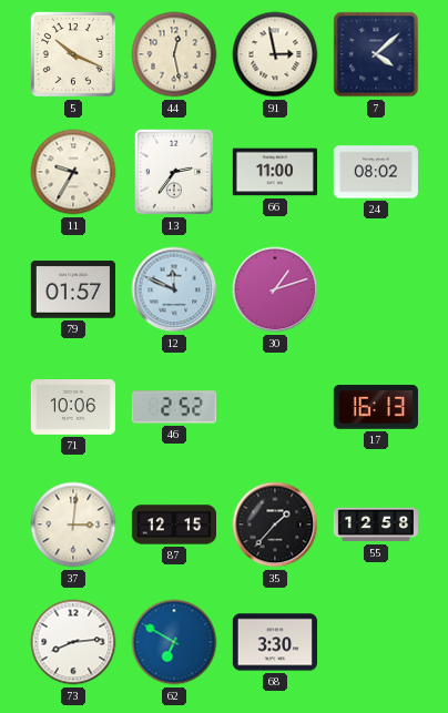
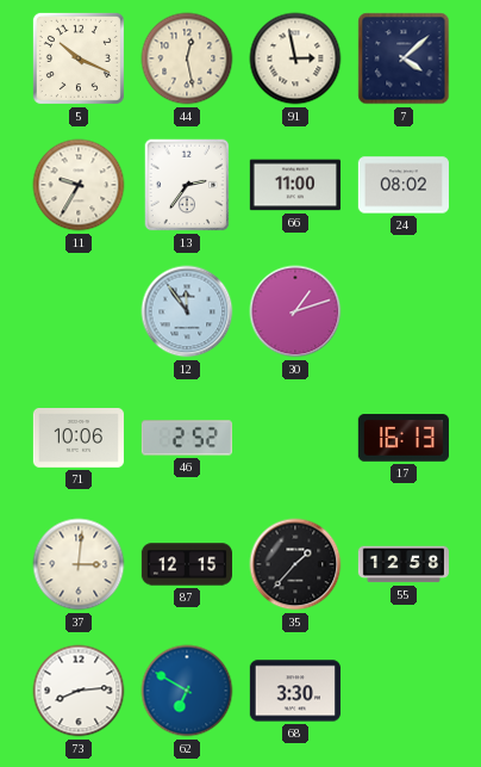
79: 01:57 -> none
12: 11:49 -> 11:54
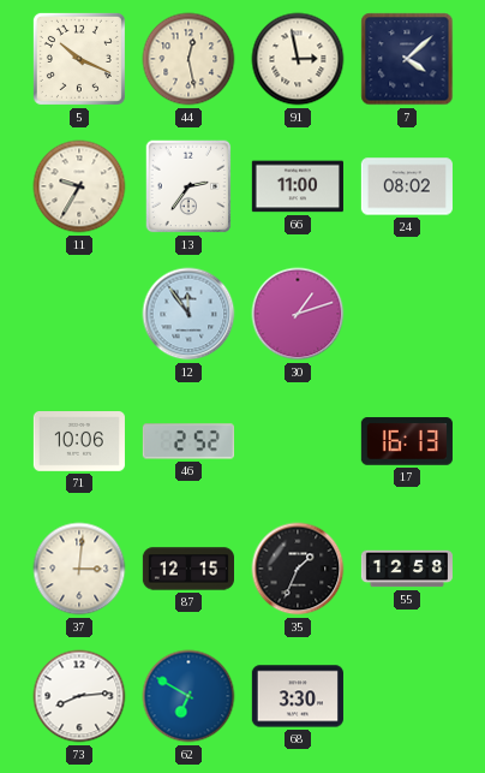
35: 1:37 -> 1:34
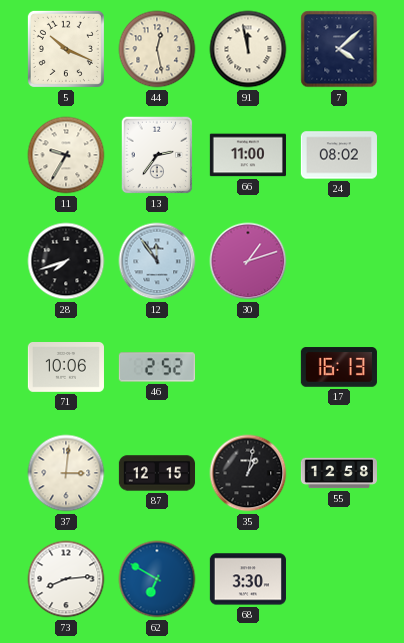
91: 2:58 -> 11:58
28: none -> 7:42
35: 1:34 -> 1:02
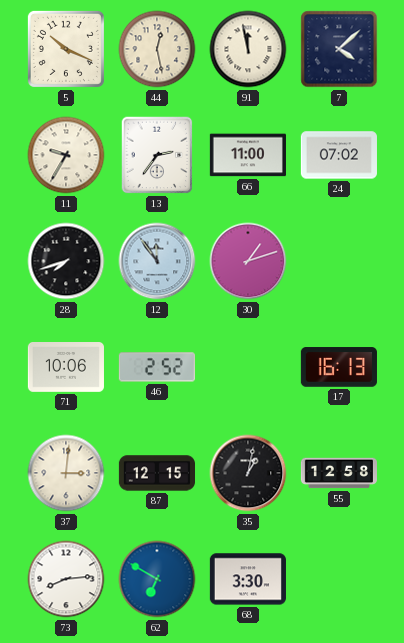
24: 08:02 -> 07:02
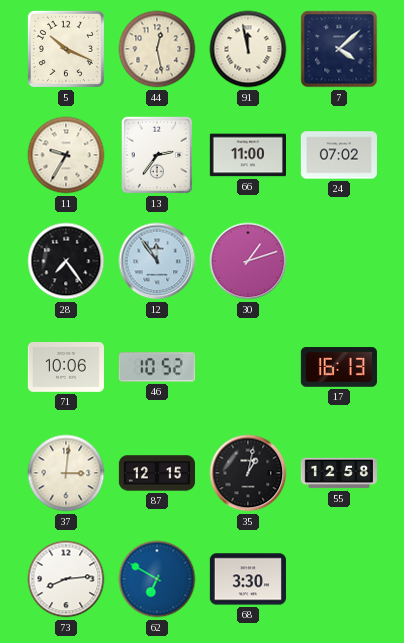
28: 7:42 -> 7:24
46: 2:52 -> 10:52
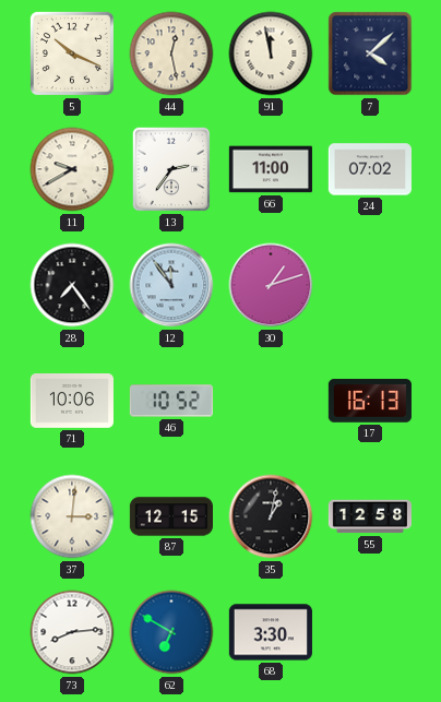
11: 9:35 -> 9:40
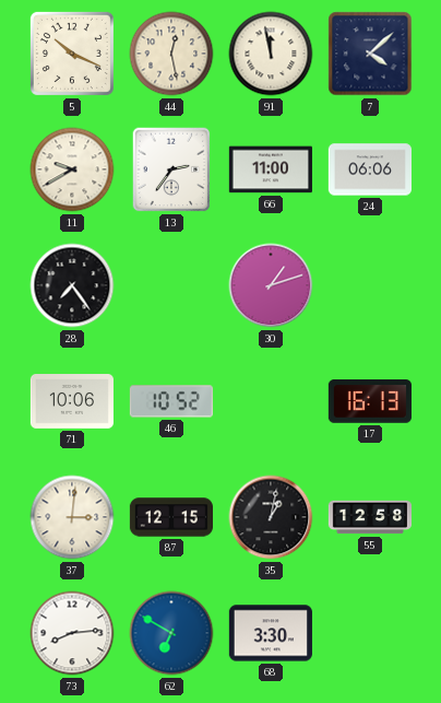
24: 07:02 -> 06:06
12: 11:54 -> none
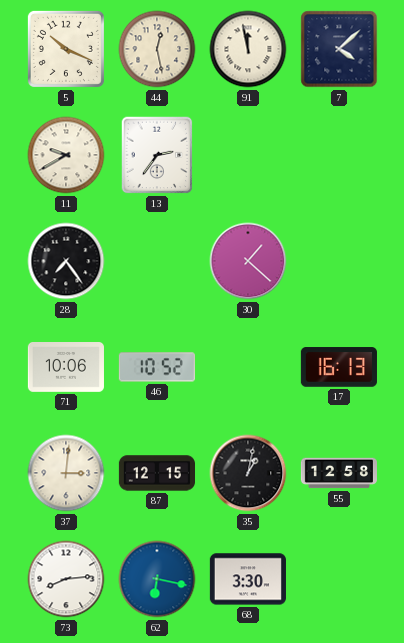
66: 11:00 -> none
24: 06:06 -> none
30: 1:12 -> 1:22
62: 6:50 -> 6:17
